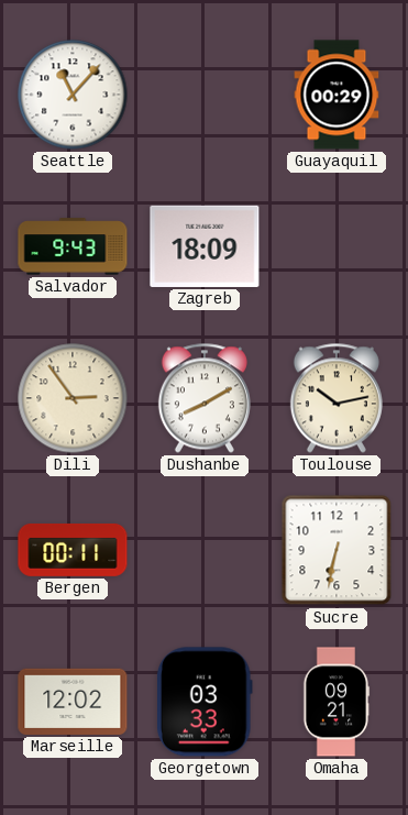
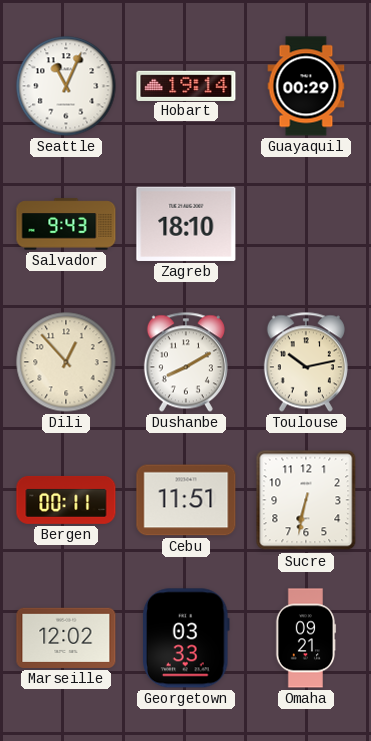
Seattle: 11:07 -> 11:04
Hobart: none -> 19:14
Zagreb: 18:09 -> 18:10
Dili: 2:54 -> 12:53
Cebu: none -> 11:51
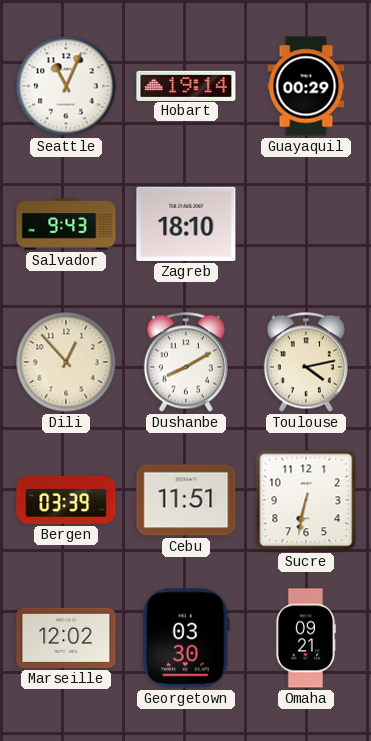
Toulouse: 10:13 -> 4:13
Bergen: 00:11 -> 03:39
Georgetown: 03:33 -> 03:30
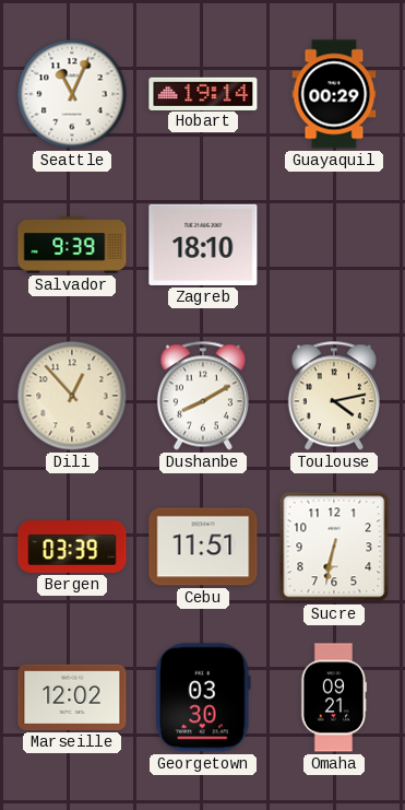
Salvador: 9:43 -> 9:39
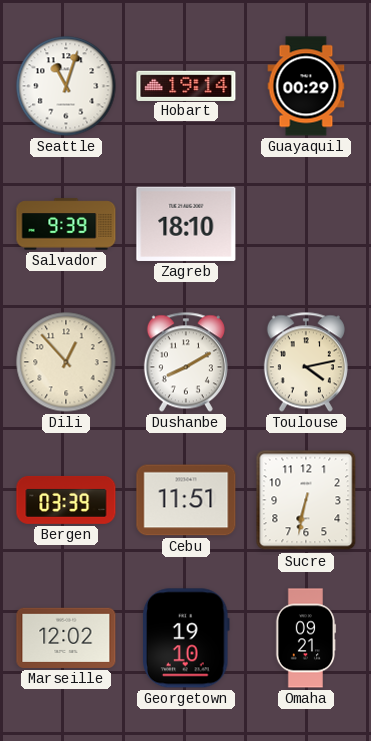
Seattle: 11:04 -> 11:03
Georgetown: 03:30 -> 19:10
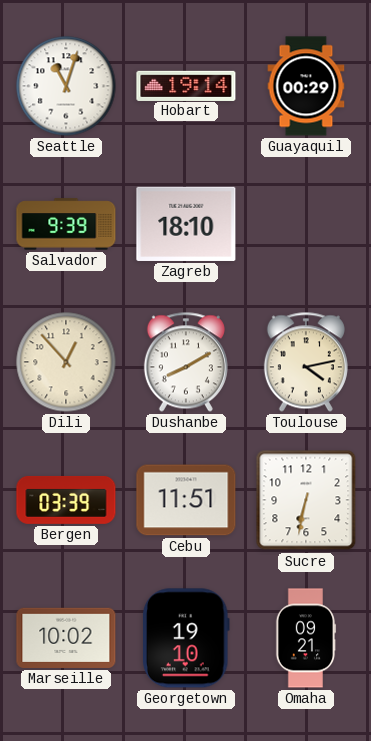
Marseille: 12:02 -> 10:02
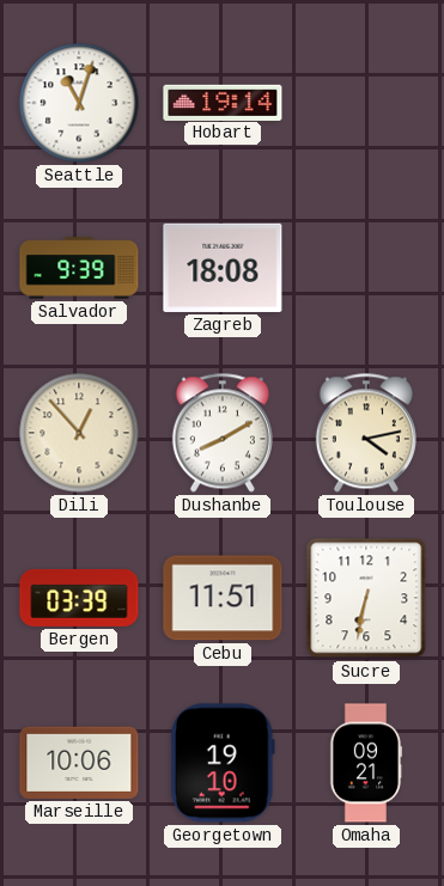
Guayaquil: 00:29 -> none
Zagreb: 18:10 -> 18:08
Marseille: 10:02 -> 10:06
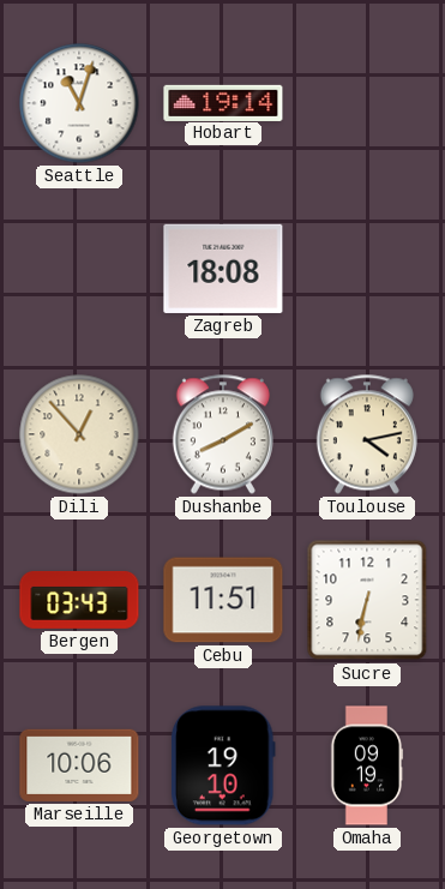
Salvador: 9:39 -> none
Bergen: 03:39 -> 03:43
Omaha: 09:21 -> 09:19
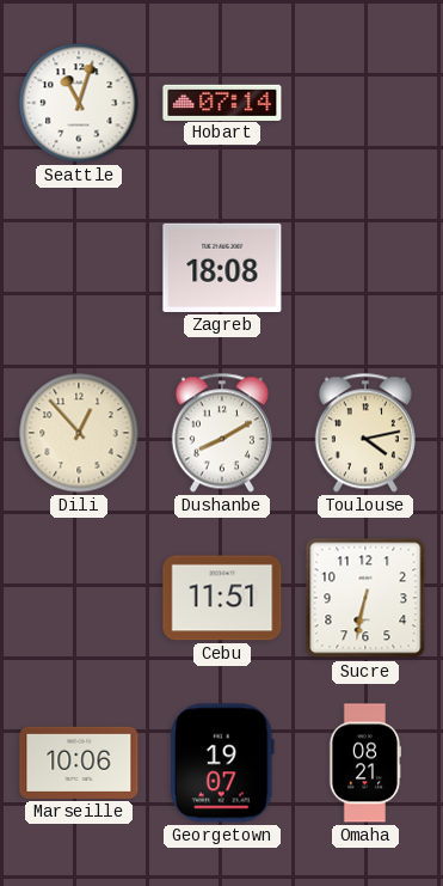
Hobart: 19:14 -> 07:14
Bergen: 03:43 -> none
Georgetown: 19:10 -> 19:07
Omaha: 09:19 -> 08:21
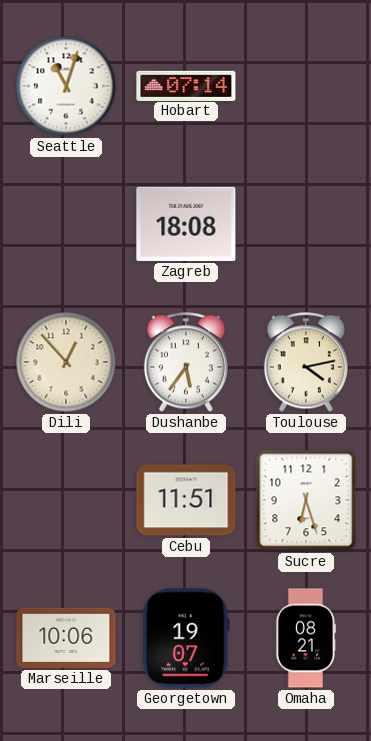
Dushanbe: 8:10 -> 5:36
Sucre: 6:32 -> 6:27
